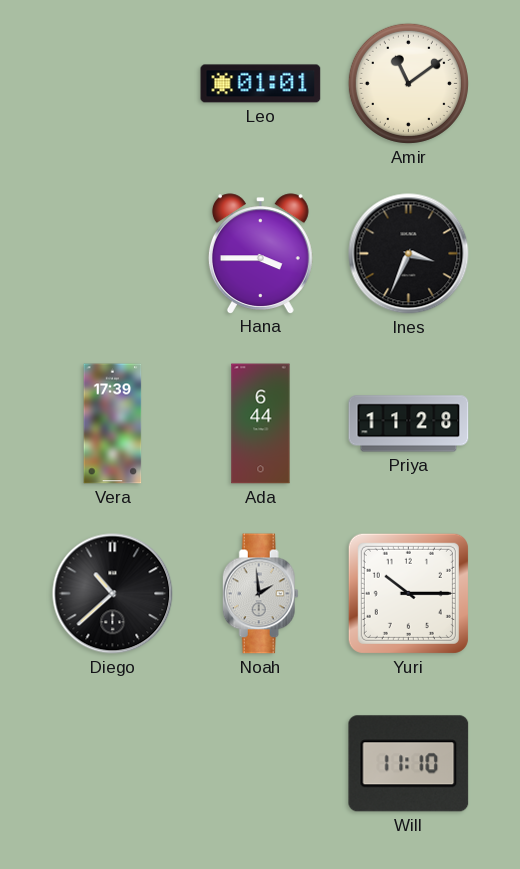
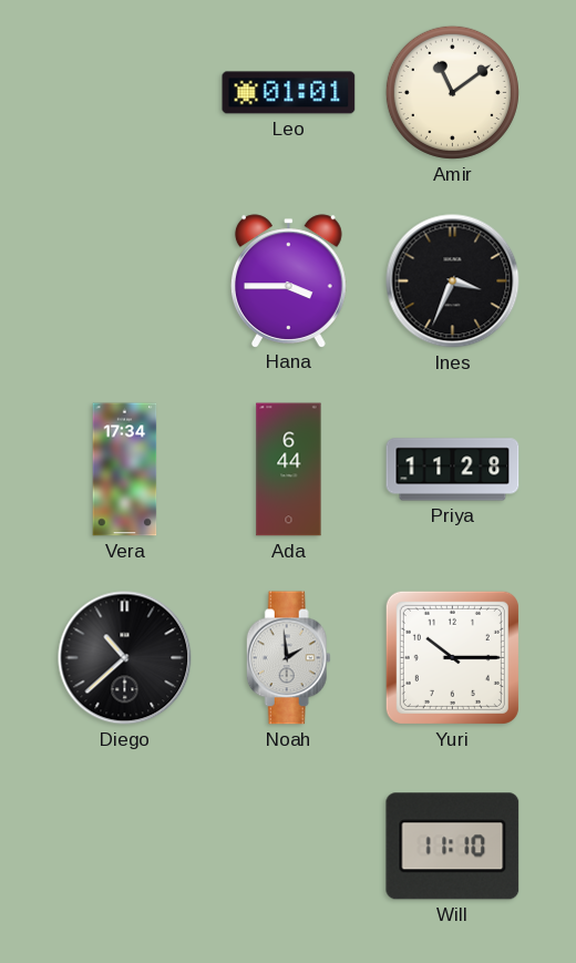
Vera: 17:39 -> 17:34
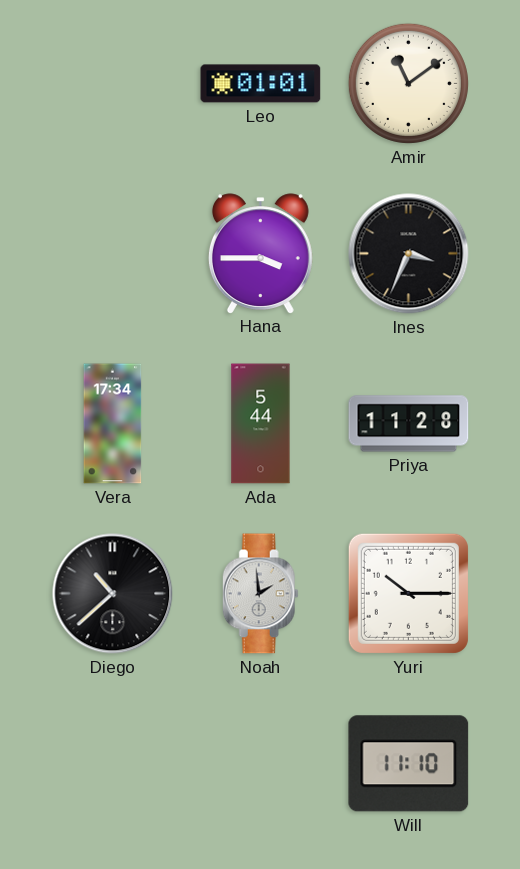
Ada: 6:44 -> 5:44
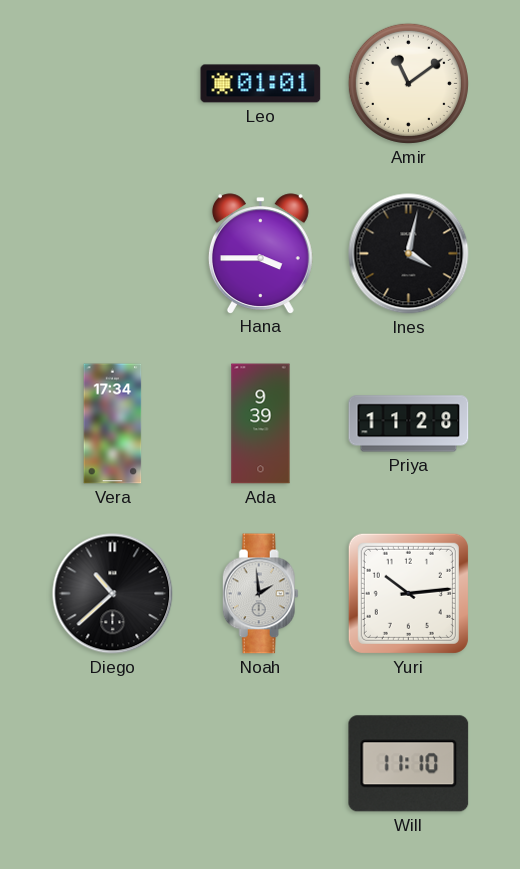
Ines: 3:34 -> 4:02
Ada: 5:44 -> 9:39
Yuri: 10:15 -> 10:14
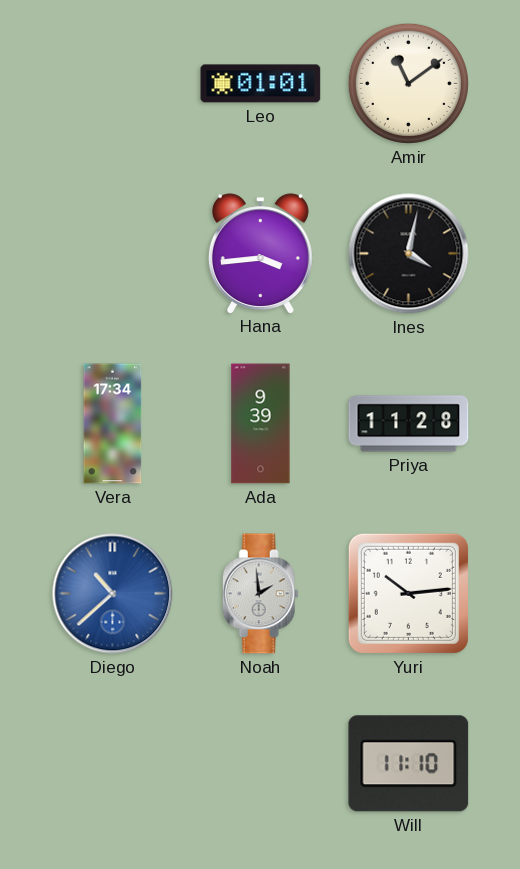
Hana: 3:45 -> 3:44
Diego dial: black -> blue
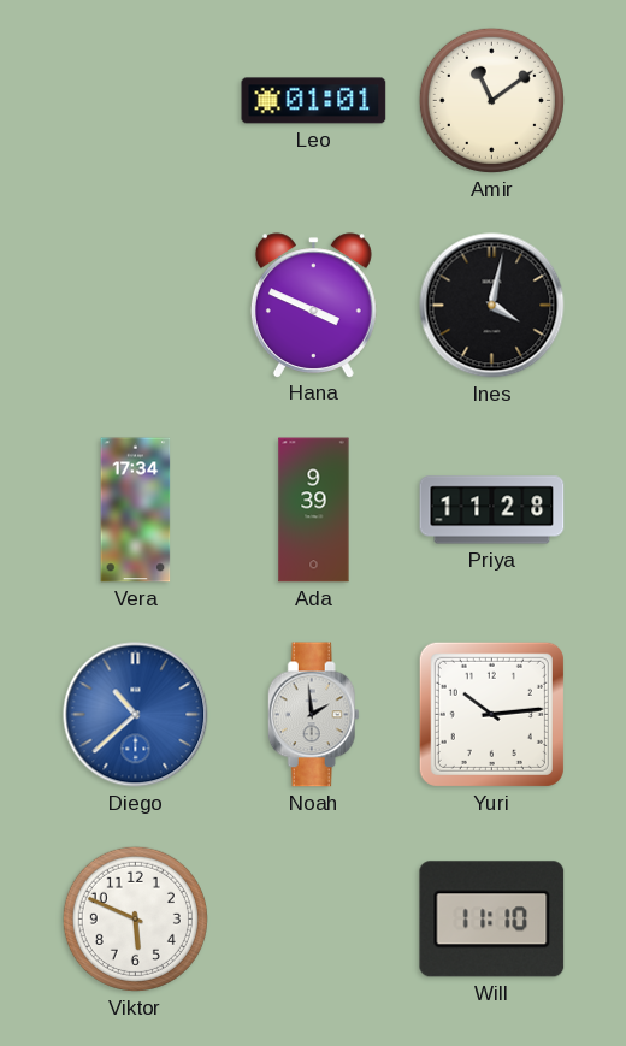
Hana: 3:44 -> 3:49
Viktor: none -> 5:49
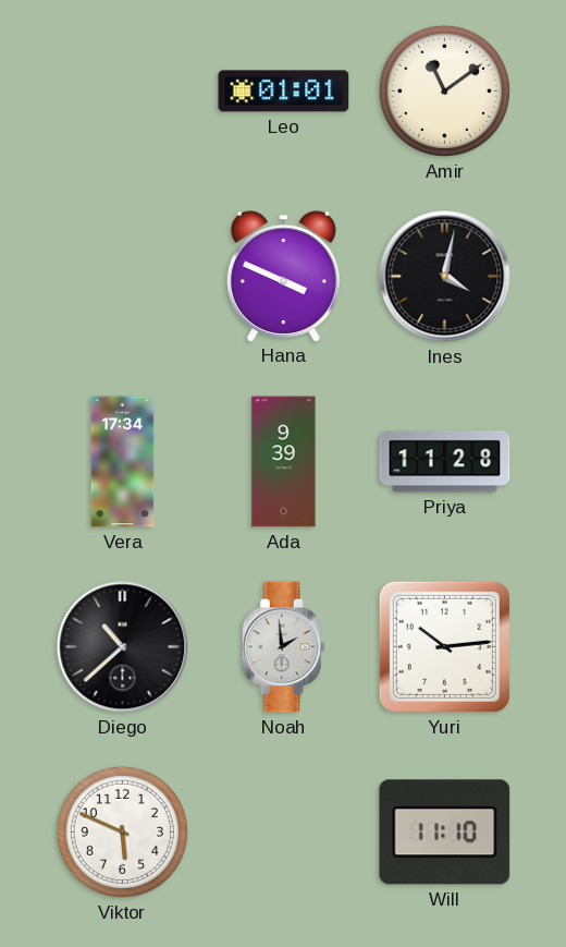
Diego dial: blue -> black
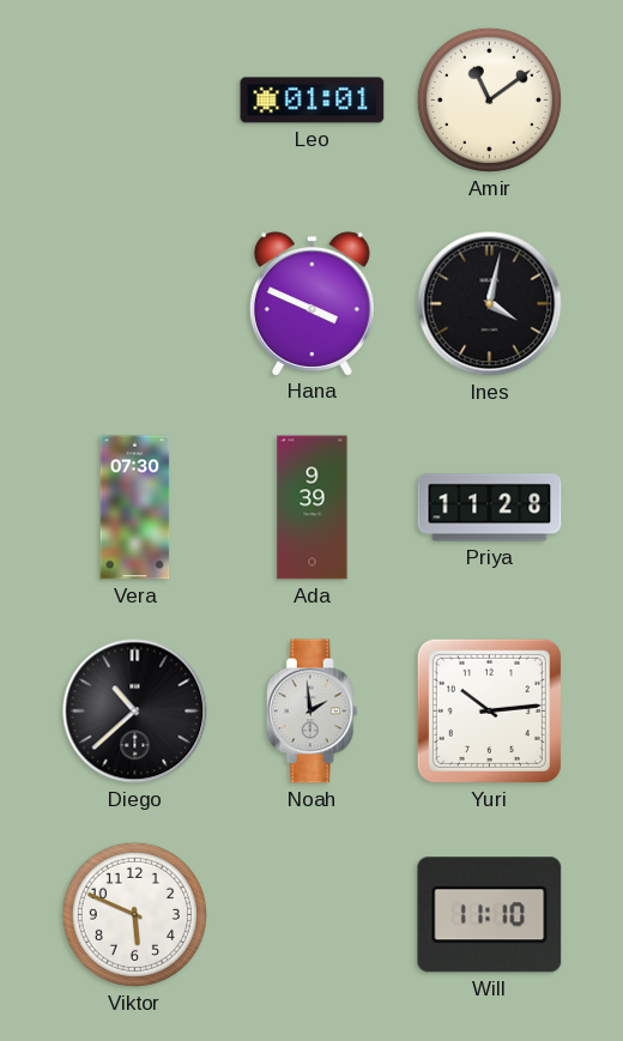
Vera: 17:34 -> 07:30
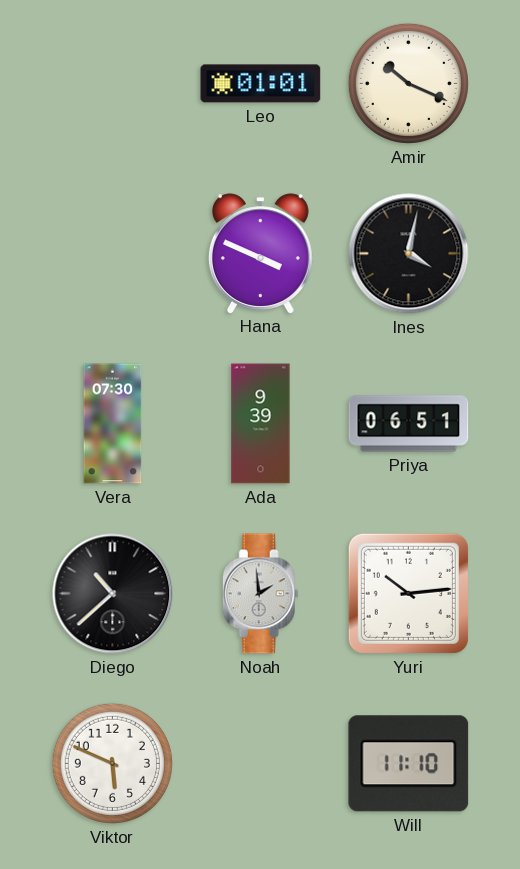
Amir: 11:09 -> 10:19
Priya: 11:28 -> 06:51
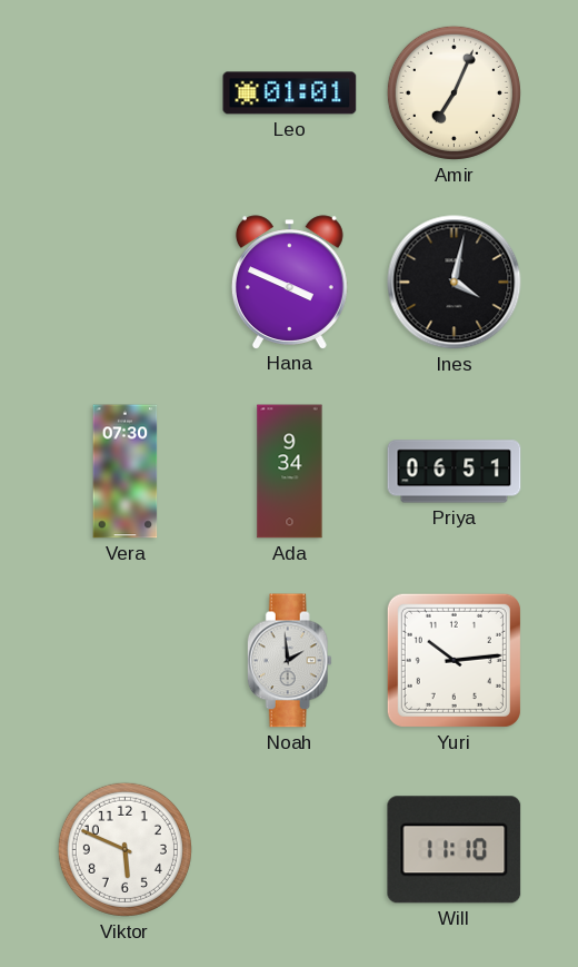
Amir: 10:19 -> 7:04
Ada: 9:39 -> 9:34
Diego: 10:38 -> none
